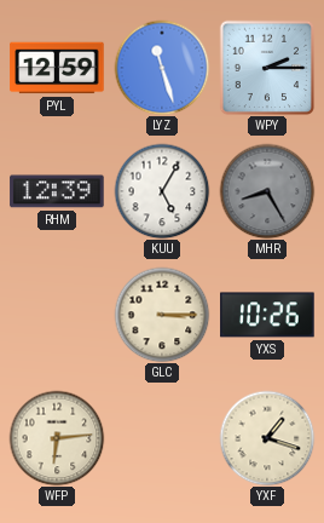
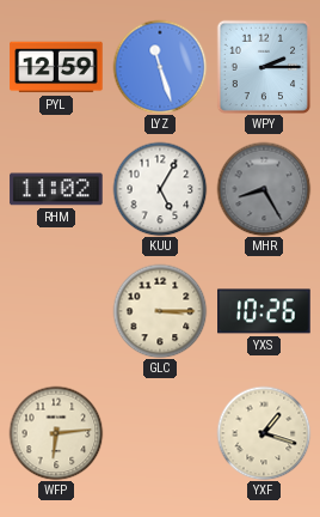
RHM: 12:39 -> 11:02
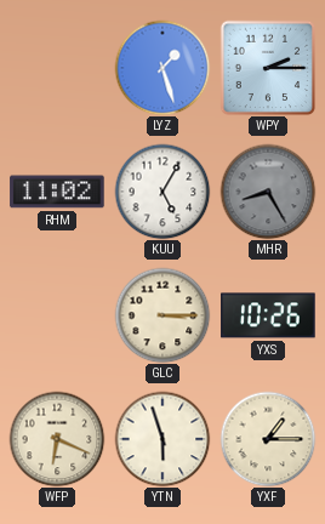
PYL: 12:59 -> none
LYZ: 11:27 -> 1:27
WFP: 6:14 -> 6:19
YTN: none -> 5:57
YXF: 1:18 -> 1:15
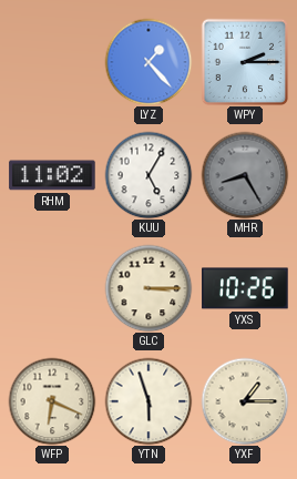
LYZ: 1:27 -> 1:23
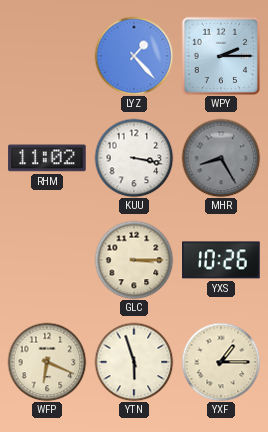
KUU: 5:05 -> 3:17
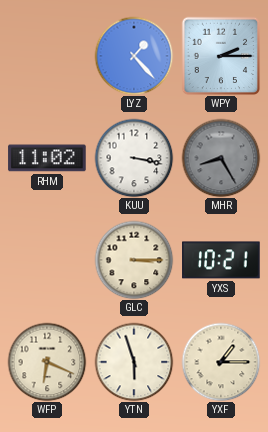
YXS: 10:26 -> 10:21
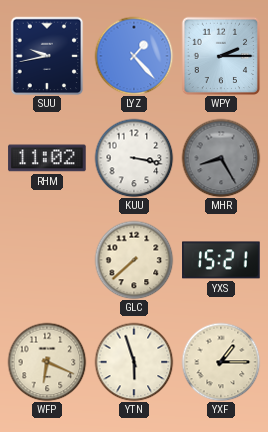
SUU: none -> 9:43
GLC: 3:15 -> 7:38
YXS: 10:21 -> 15:21
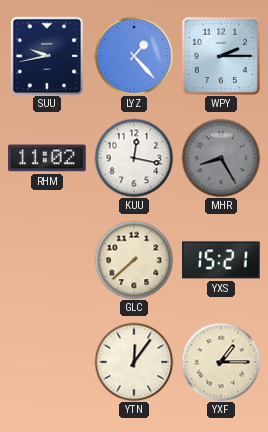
KUU: 3:17 -> 12:17
WFP: 6:19 -> none
YTN: 5:57 -> 12:06
